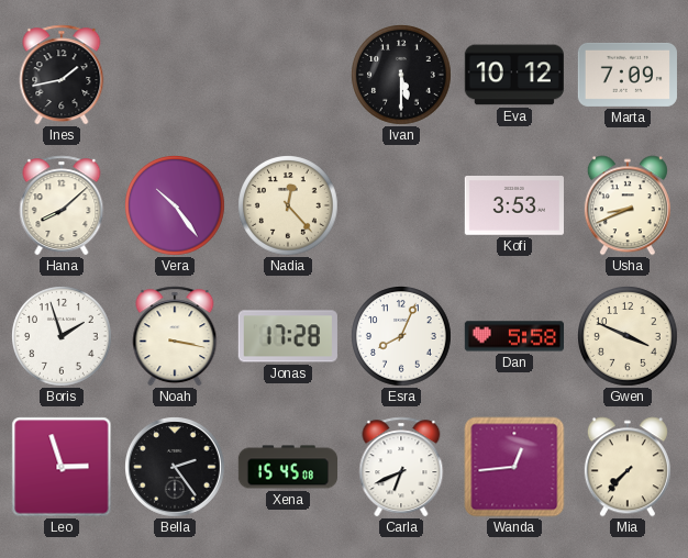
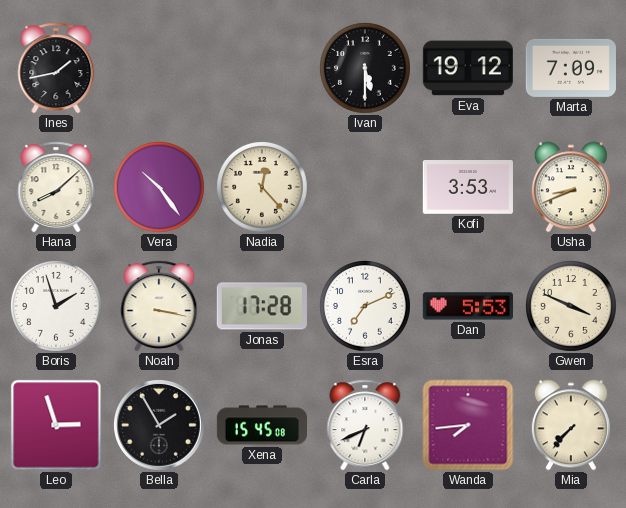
Eva: 10:12 -> 19:12
Esra: 8:04 -> 7:11
Dan: 5:58 -> 5:53
Bella: 2:24 -> 1:55
Wanda: 12:44 -> 7:44
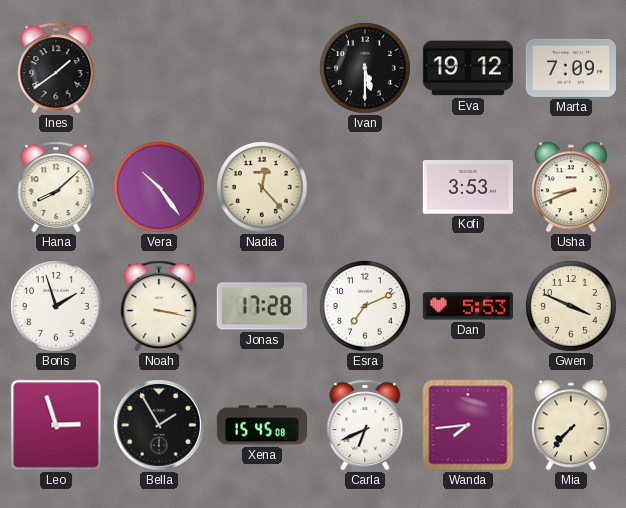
Ines: 1:43 -> 1:39
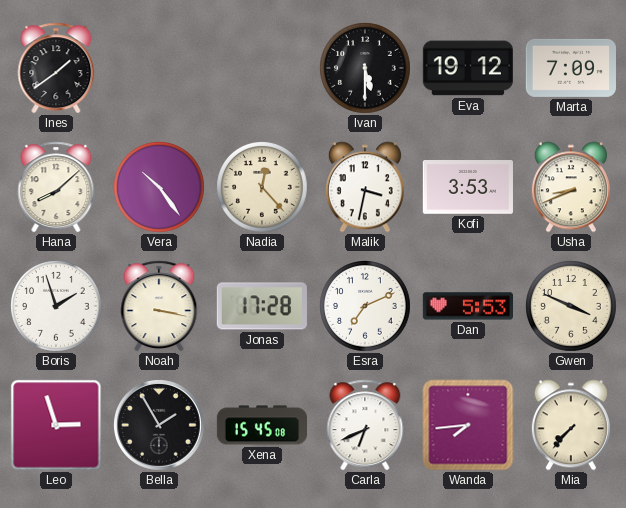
Malik: none -> 3:32
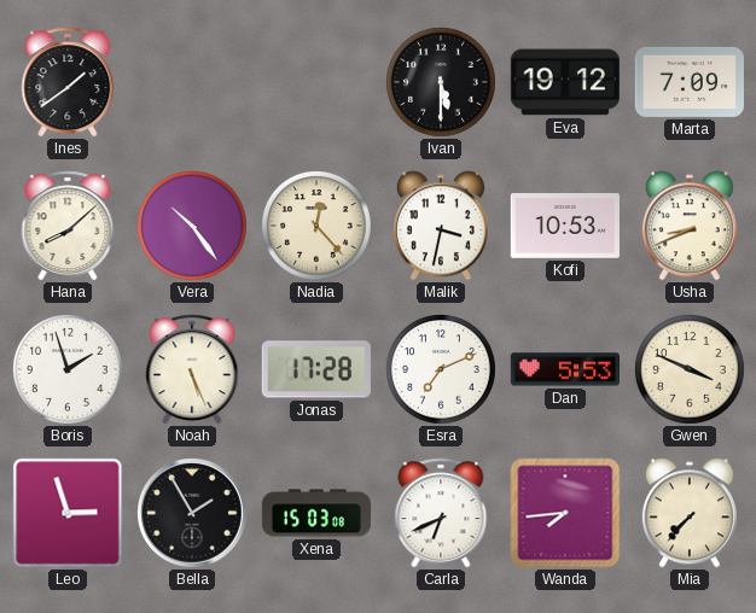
Kofi: 3:53 -> 10:53
Noah: 3:17 -> 5:26
Xena: 15:45 -> 15:03
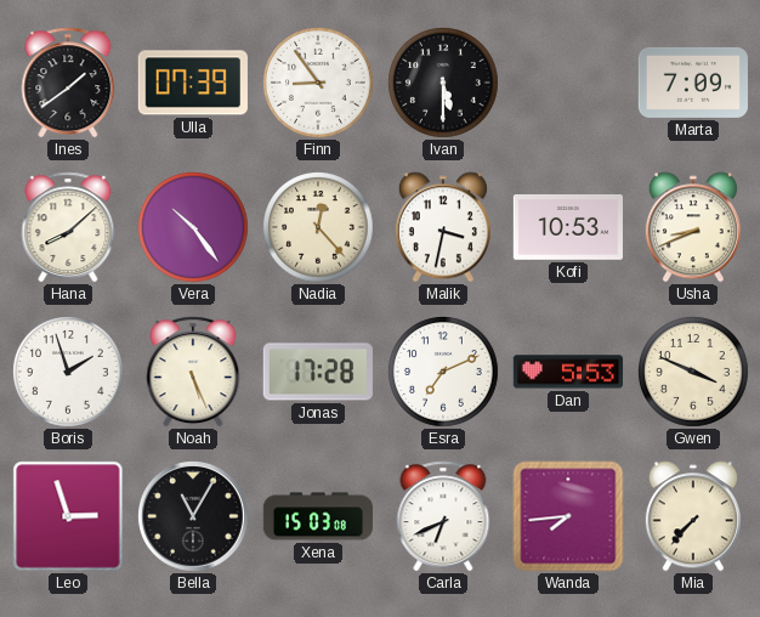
Ulla: none -> 07:39
Finn: none -> 8:54
Eva: 19:12 -> none
Bella: 1:55 -> 11:05
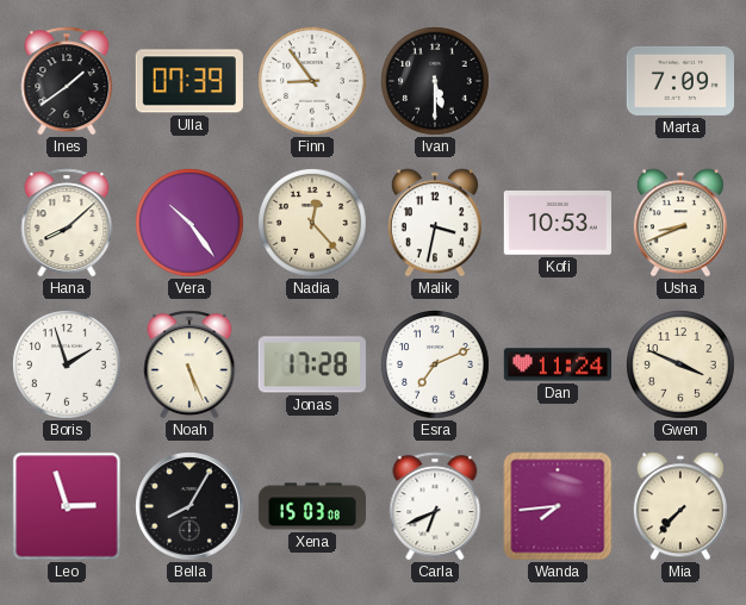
Dan: 5:53 -> 11:24
Bella: 11:05 -> 8:05
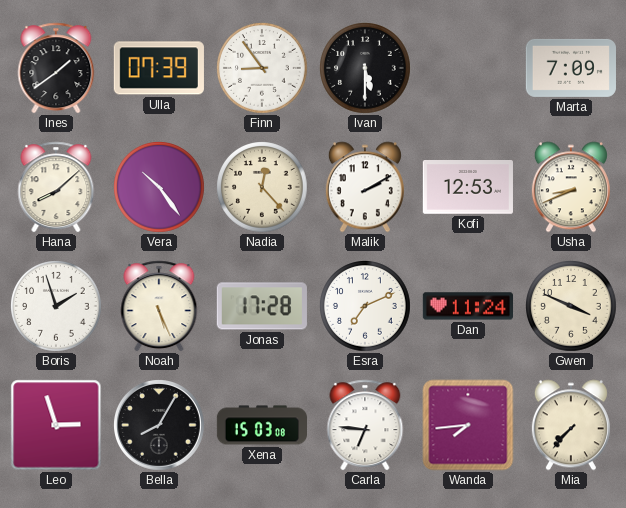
Malik: 3:32 -> 2:10
Kofi: 10:53 -> 12:53
Carla: 6:41 -> 6:46
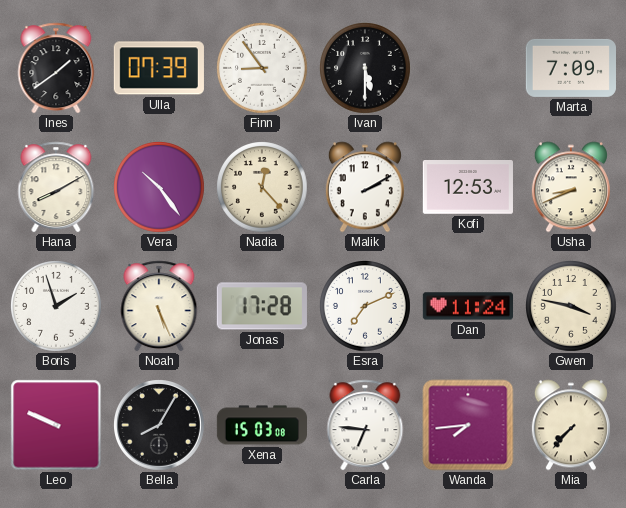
Hana: 8:08 -> 8:10
Gwen: 3:49 -> 3:47
Leo: 2:57 -> 9:49
